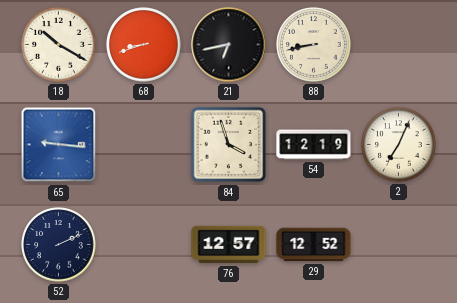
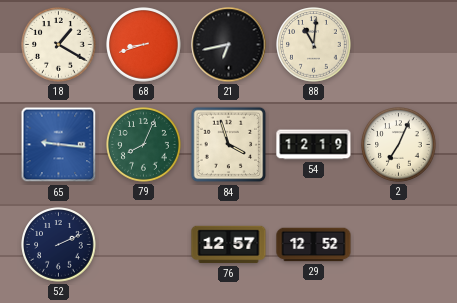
18: 10:20 -> 1:20
88: 8:43 -> 11:01
79: none -> 8:04
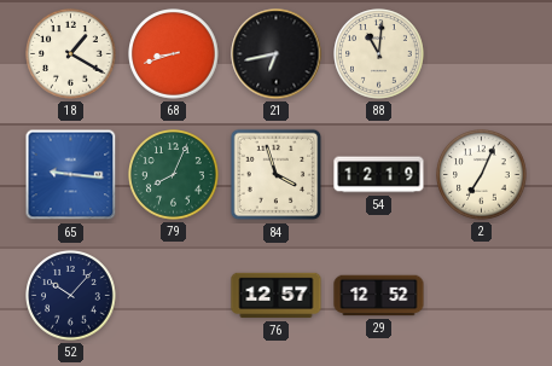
52: 2:11 -> 10:07
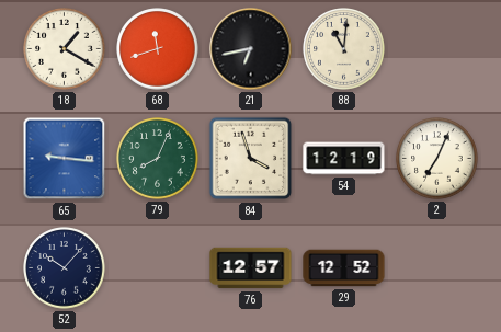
68: 8:42 -> 11:42
